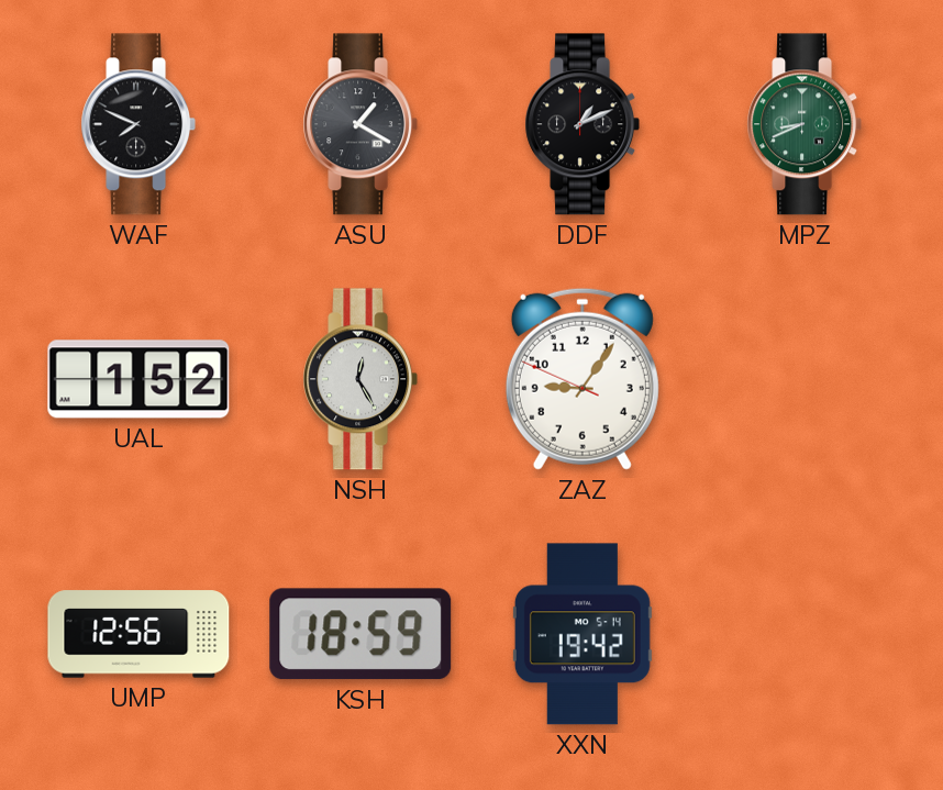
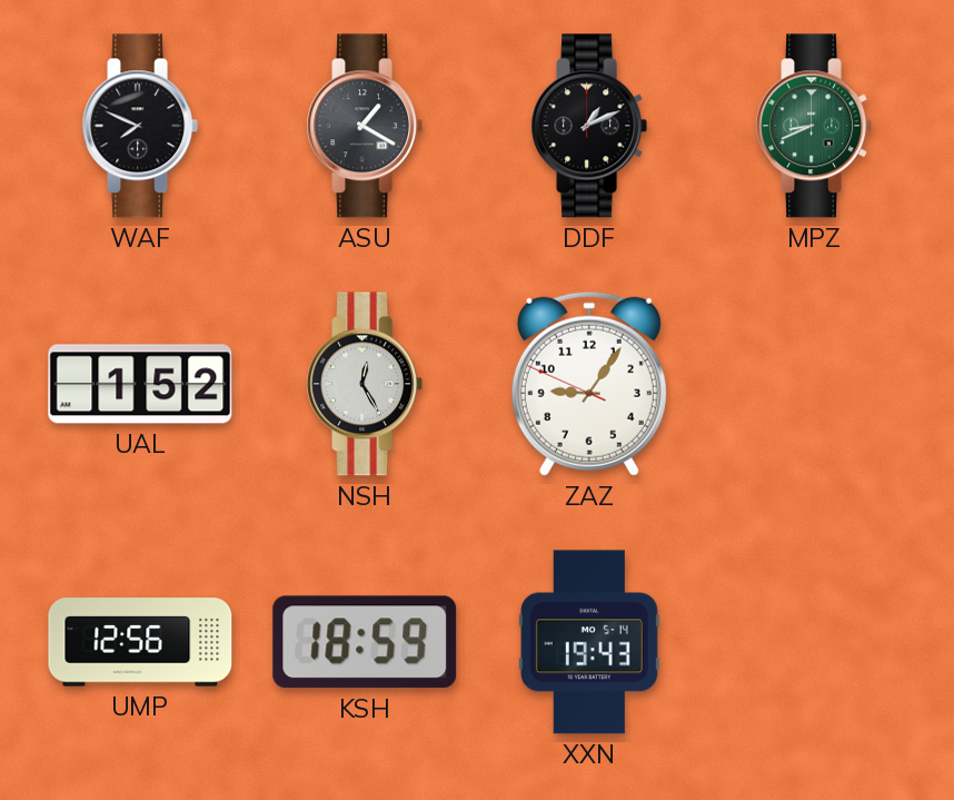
XXN: 19:42 -> 19:43
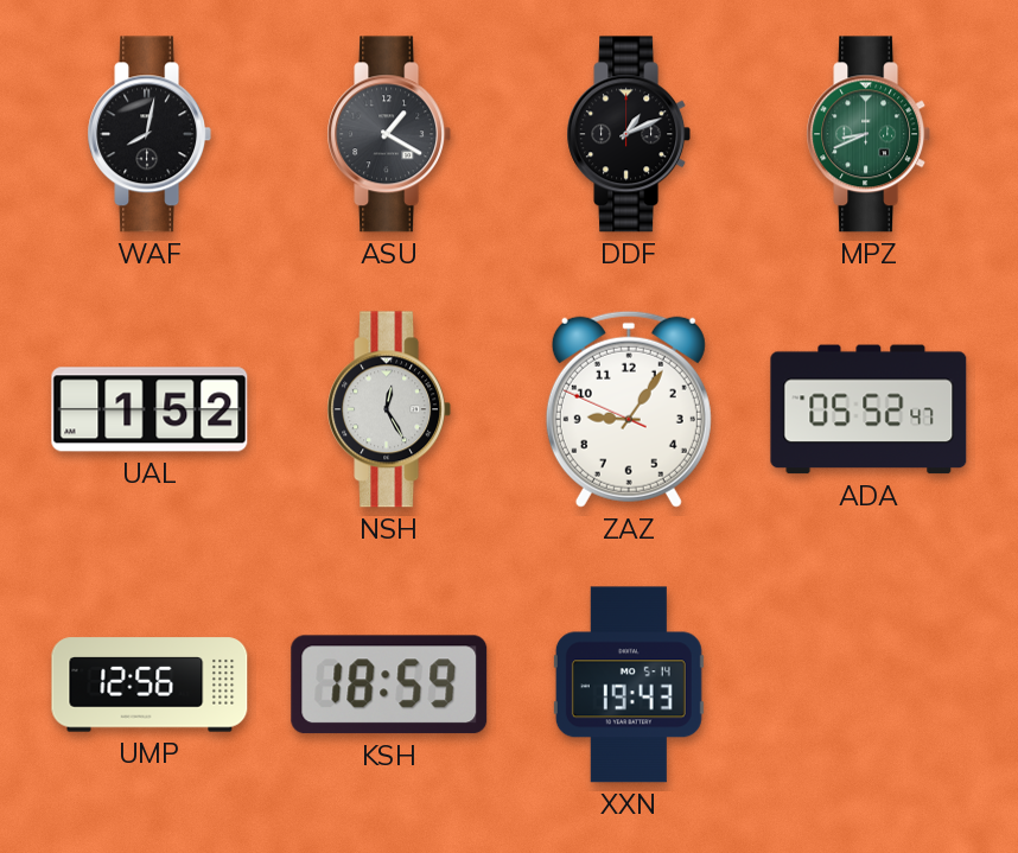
WAF: 7:49 -> 8:02
ADA: none -> 05:52
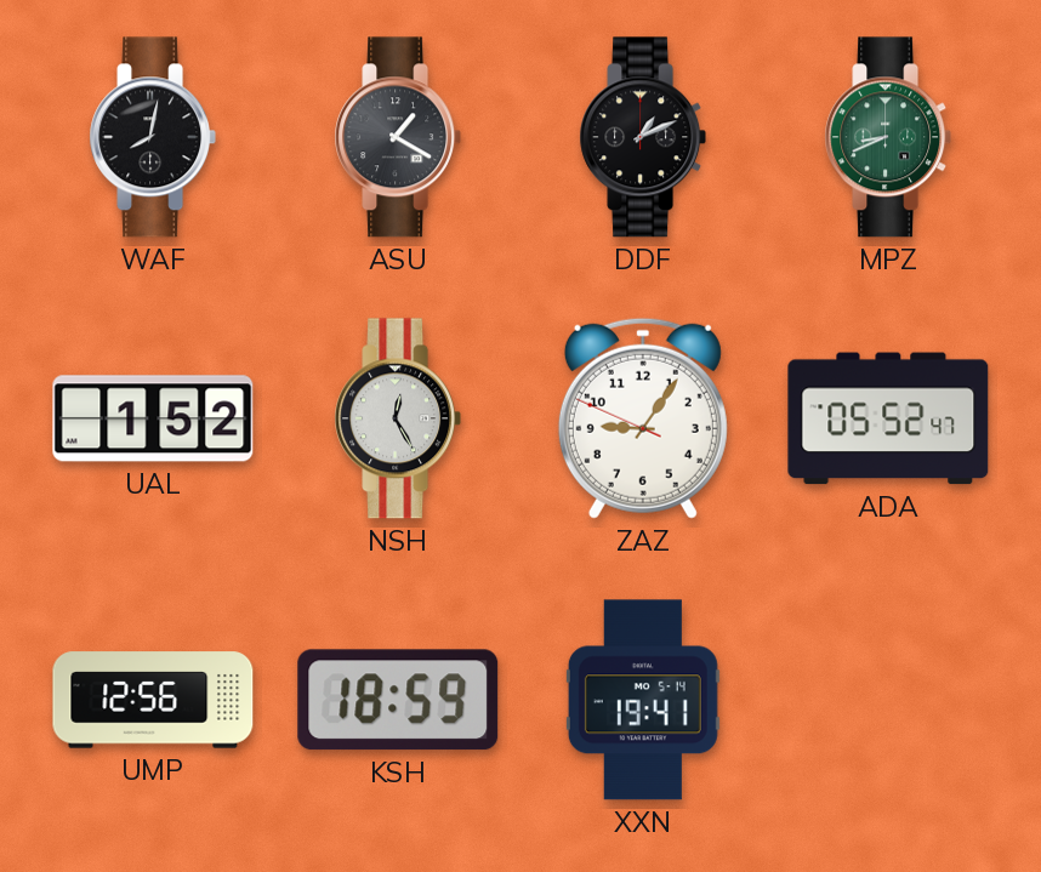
XXN: 19:43 -> 19:41
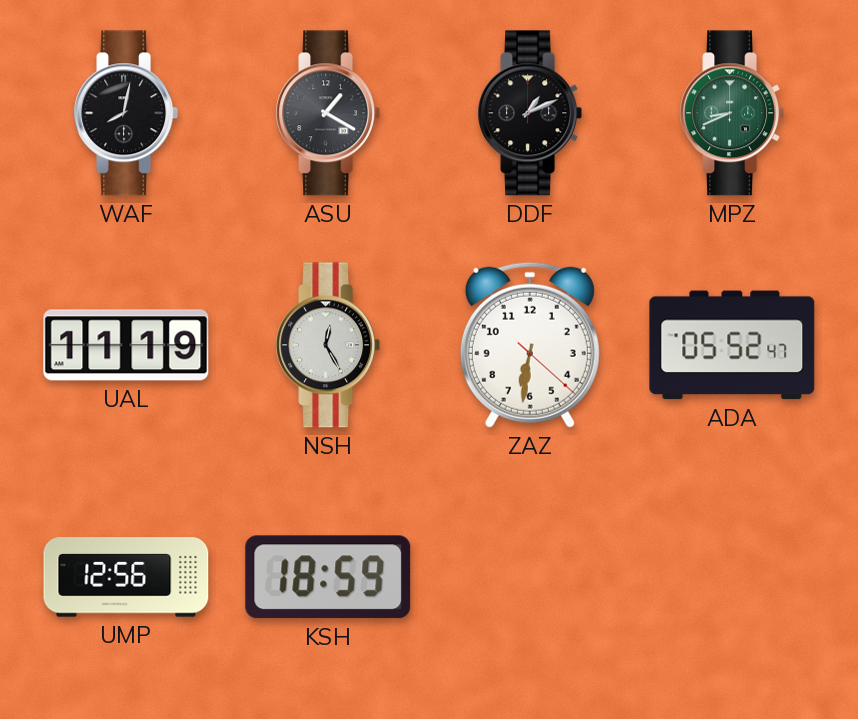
UAL: 1:52 -> 11:19
ZAZ: 9:05 -> 6:31
XXN: 19:41 -> none
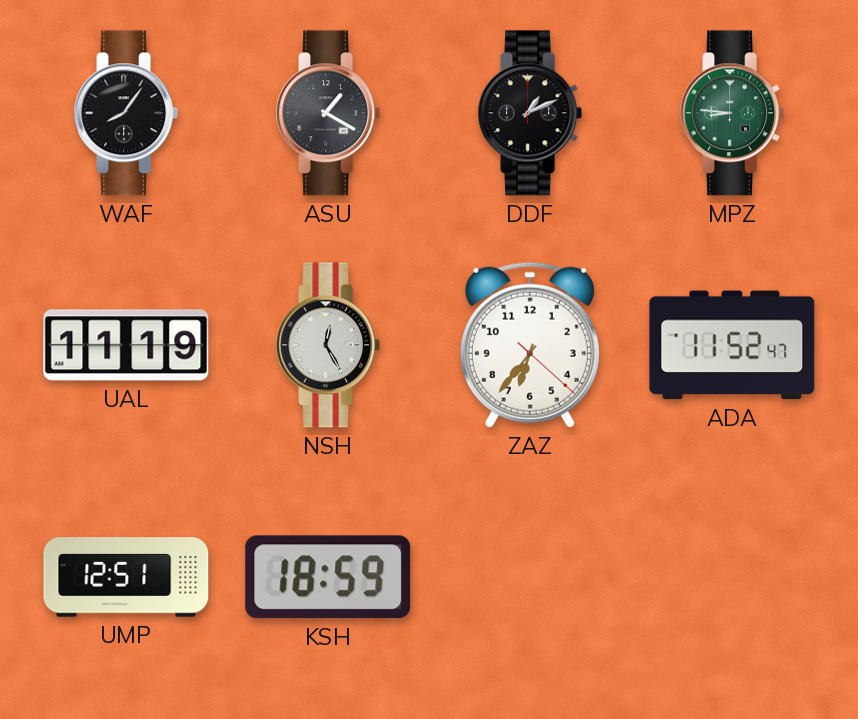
WAF: 8:02 -> 8:06
MPZ: 8:41 -> 8:46
ZAZ: 6:31 -> 6:36
ADA: 05:52 -> 11:52
UMP: 12:56 -> 12:51
